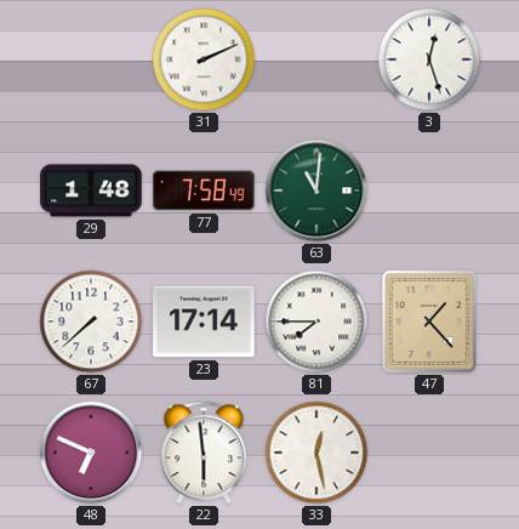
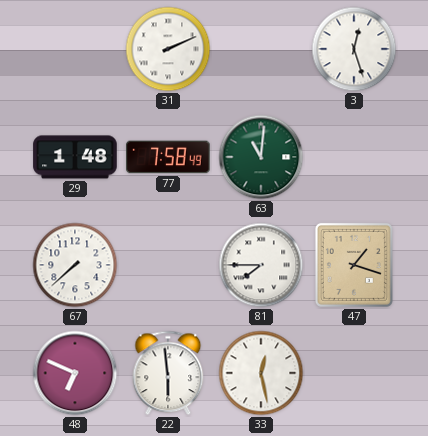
23: 17:14 -> none
47: 1:23 -> 1:18
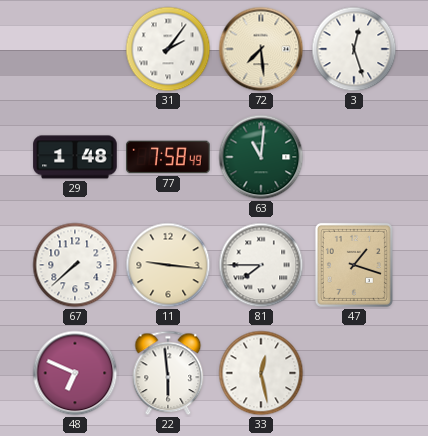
31: 2:11 -> 2:06
72: none -> 7:29
11: none -> 9:16
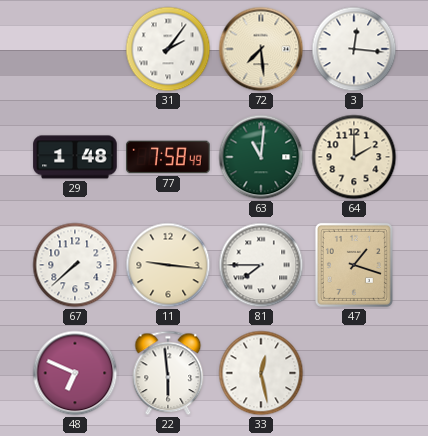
3: 12:27 -> 12:16
64: none -> 2:00
